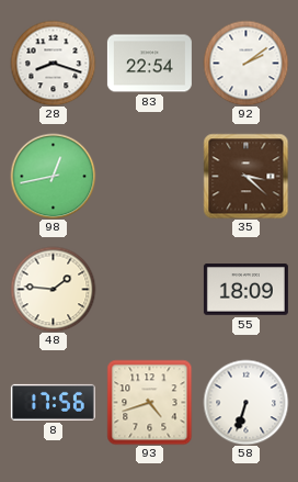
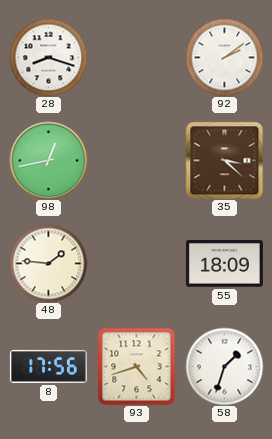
83: 22:54 -> none
58: 6:33 -> 1:33
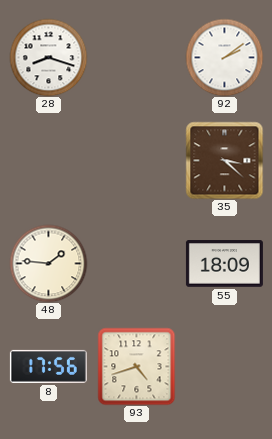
98: 12:43 -> none
58: 1:33 -> none
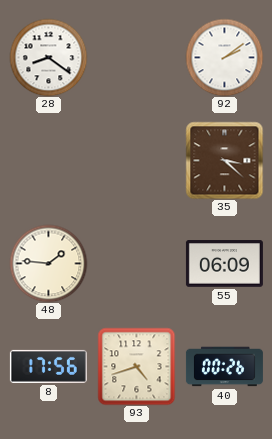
28: 8:18 -> 8:21
55: 18:09 -> 06:09
40: none -> 00:26
